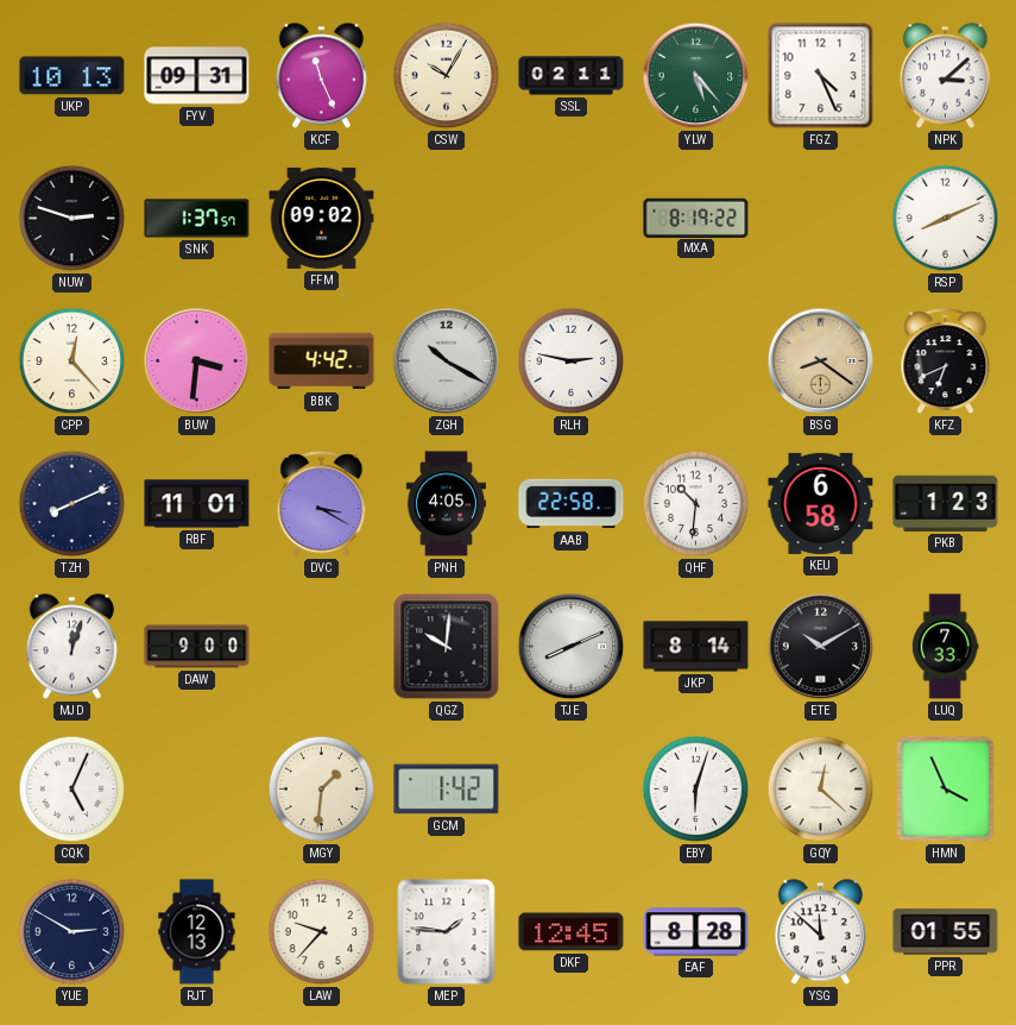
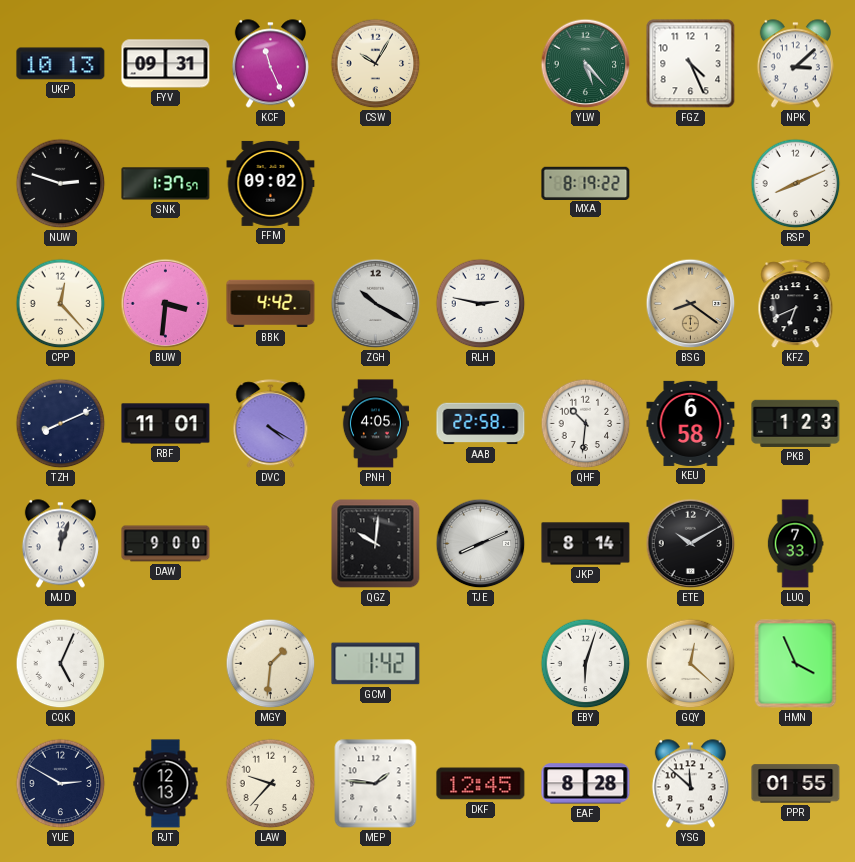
SSL: 02:11 -> none
DVC: 3:20 -> 4:20
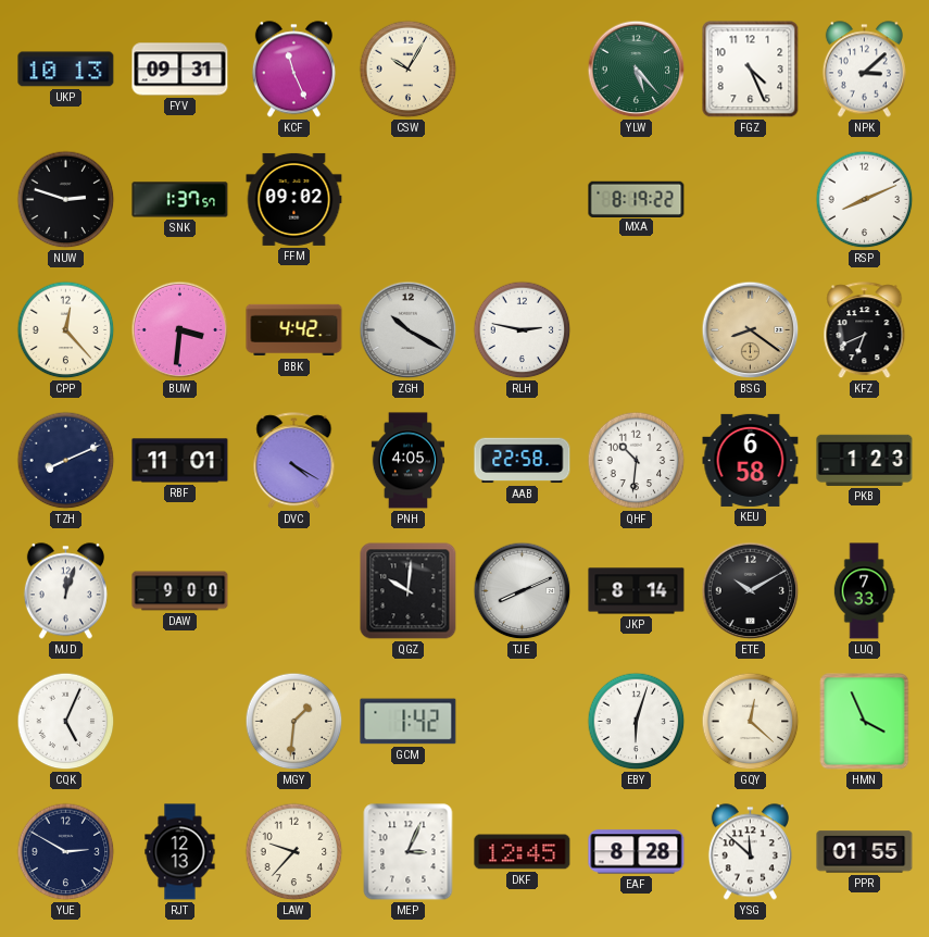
MEP: 1:46 -> 3:04
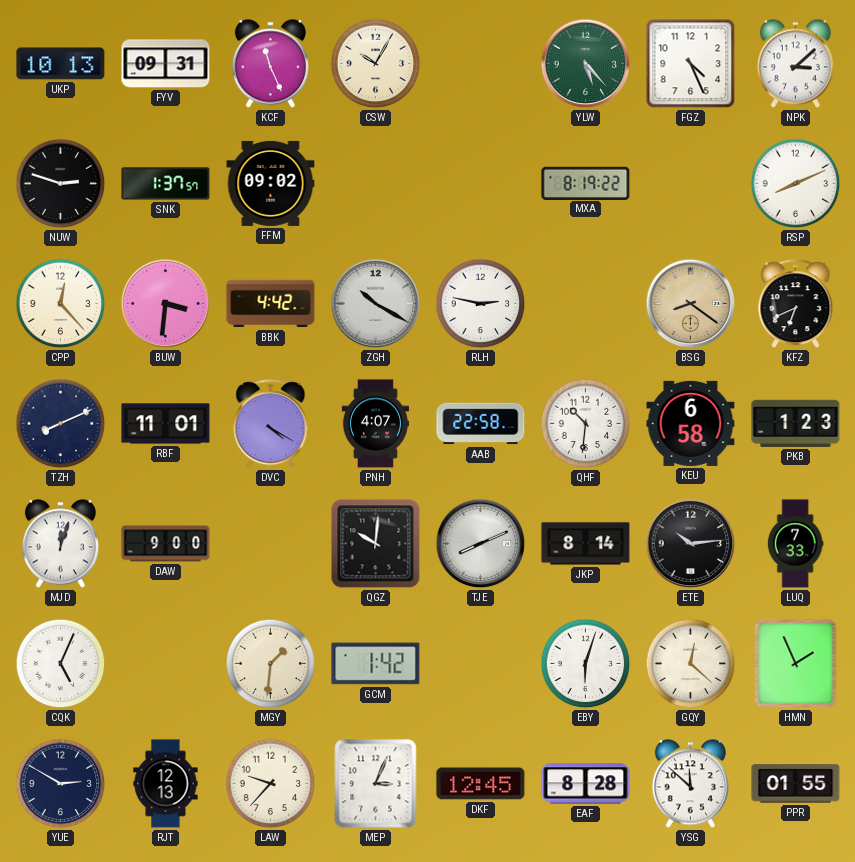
PNH: 4:05 -> 4:07
ETE: 10:10 -> 10:14
HMN: 3:56 -> 1:56
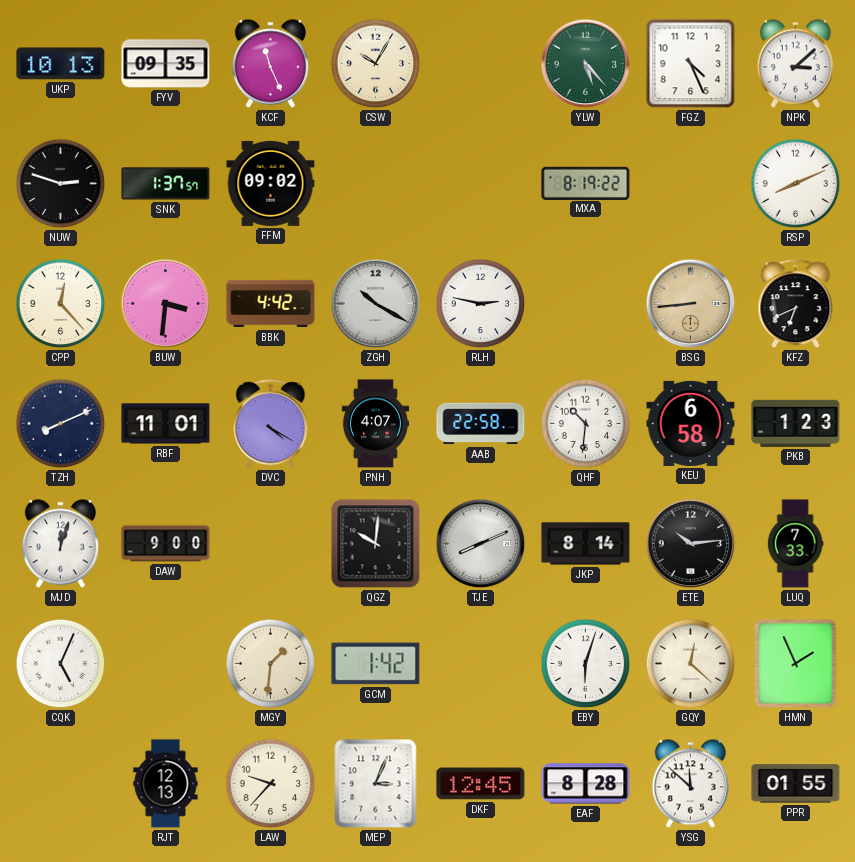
FYV: 09:31 -> 09:35
BSG: 8:21 -> 8:44
YUE: 2:50 -> none
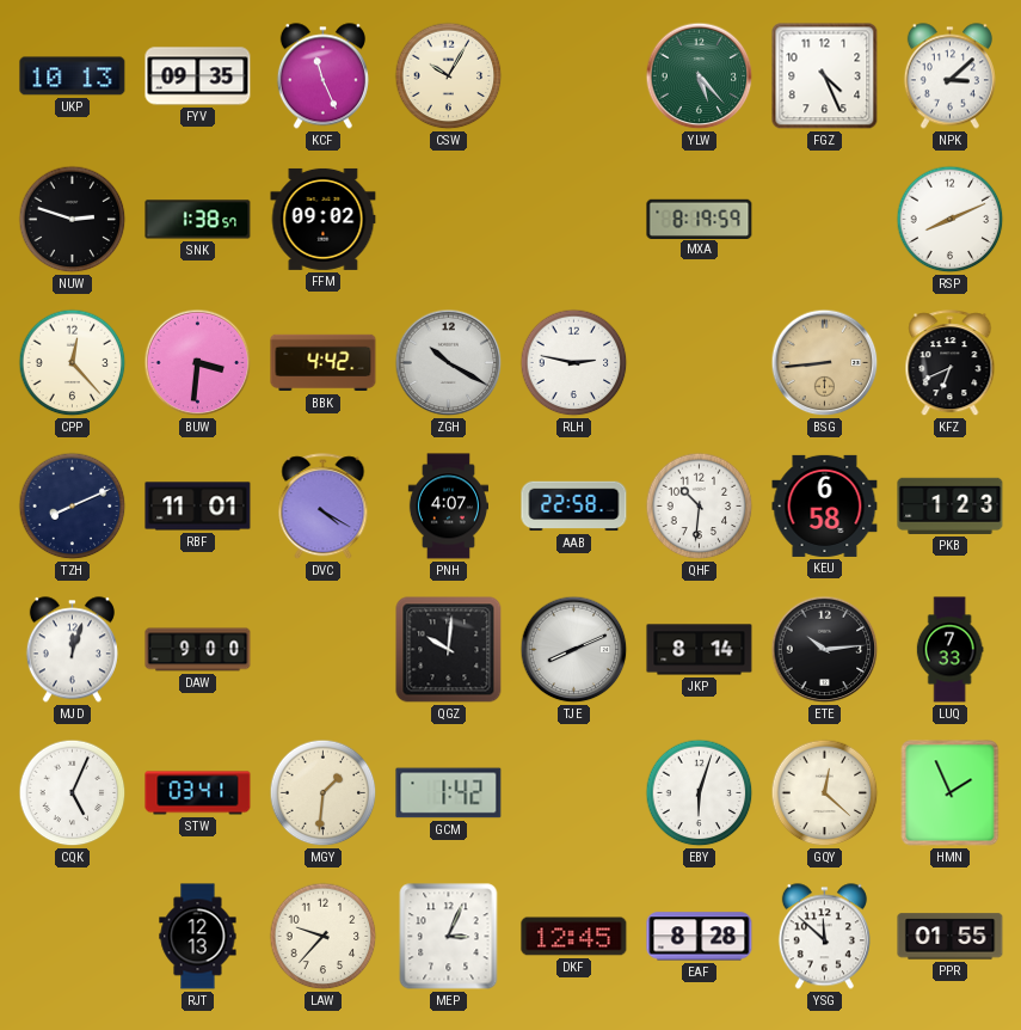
SNK: 1:37 -> 1:38
MXA: 8:19:22 -> 8:19:59
STW: none -> 03:41
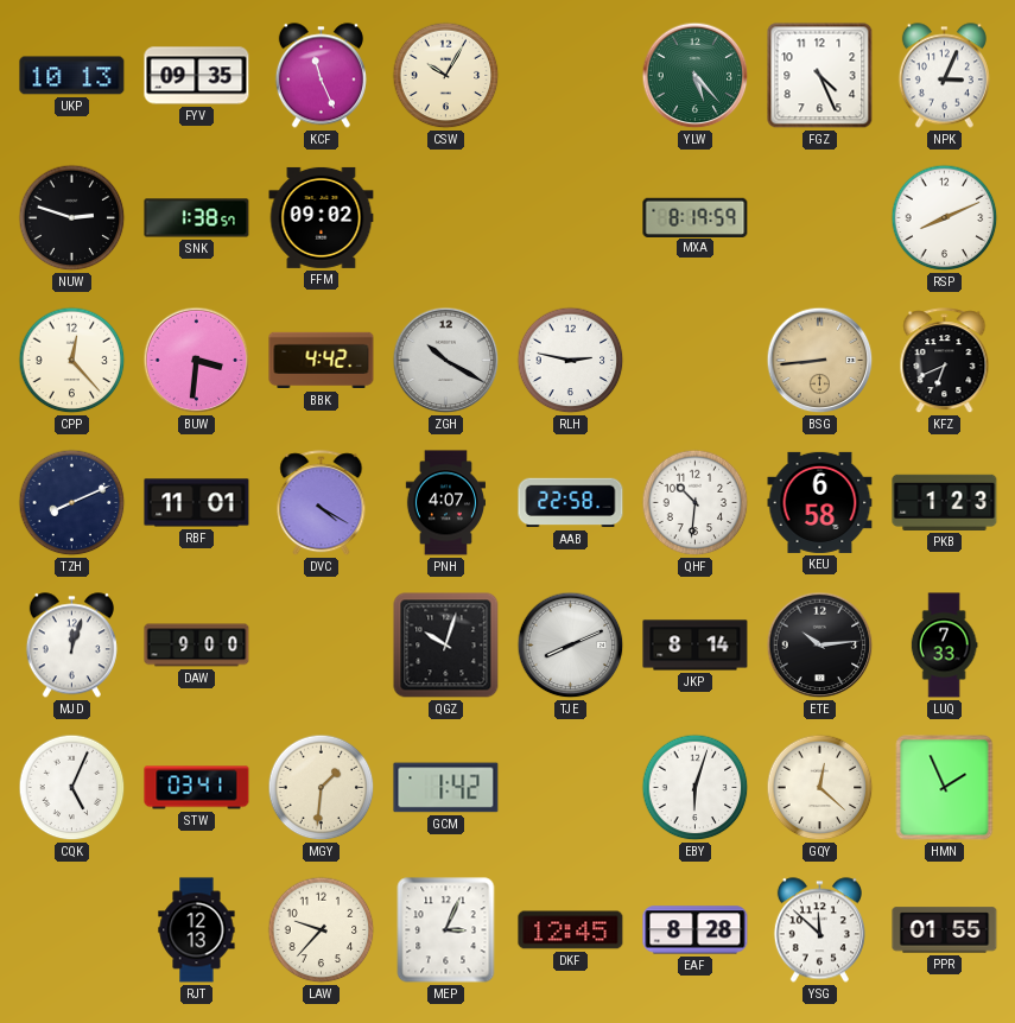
NPK: 3:08 -> 3:04
QGZ: 10:01 -> 10:03
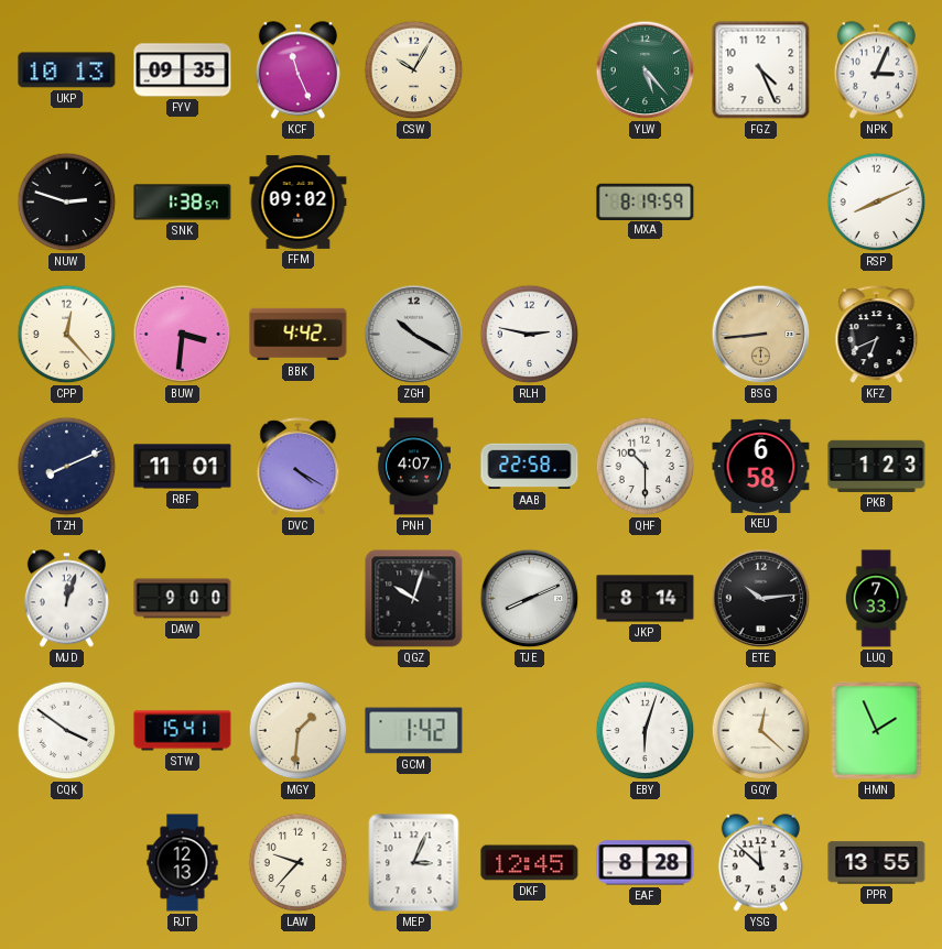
QHF: 10:31 -> 10:30
CQK: 5:04 -> 3:51
STW: 03:41 -> 15:41
PPR: 01:55 -> 13:55
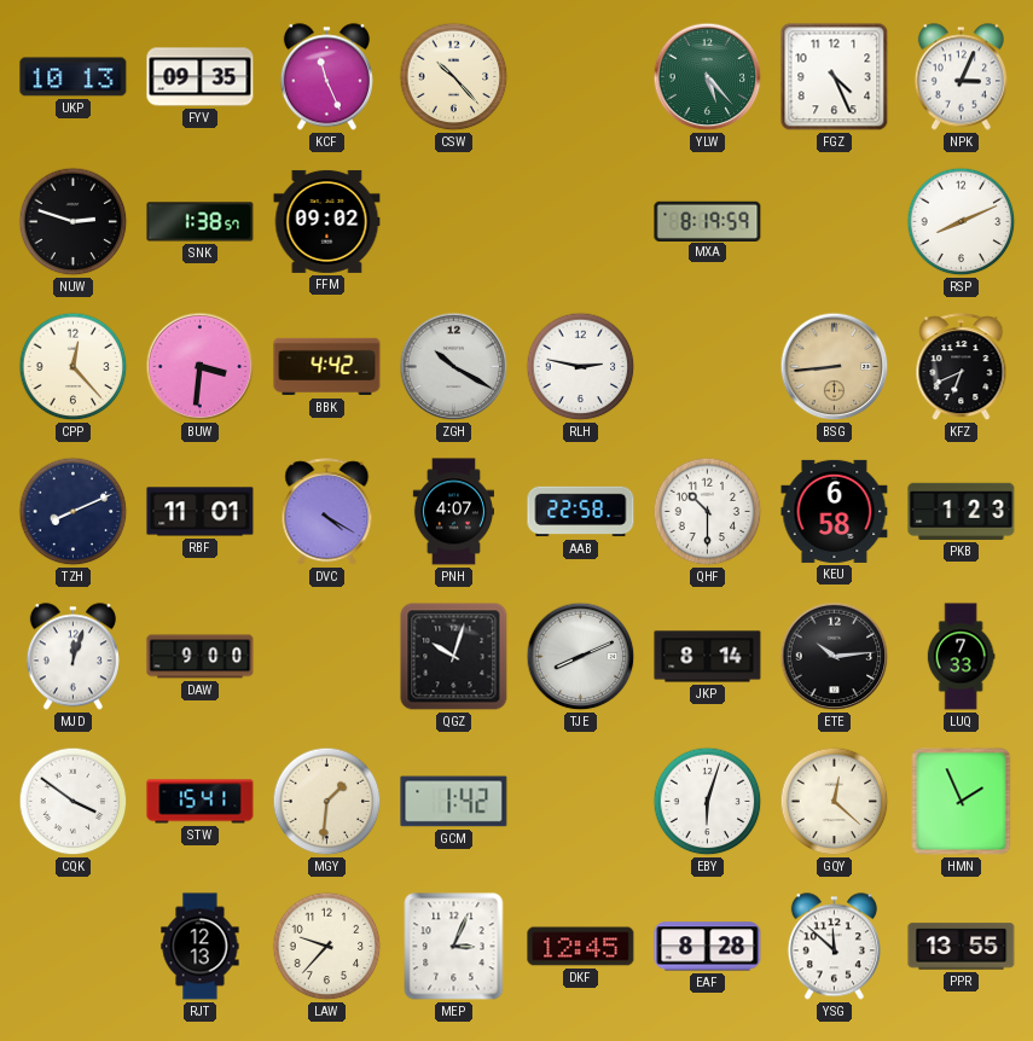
CSW: 10:05 -> 10:23
